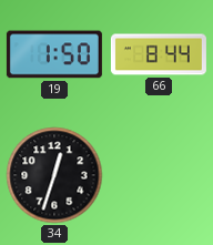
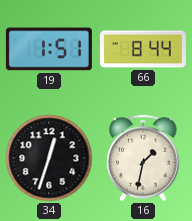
19: 1:50 -> 1:51
16: none -> 1:32
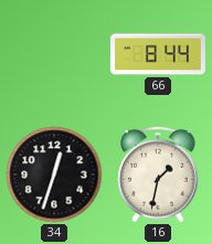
19: 1:51 -> none
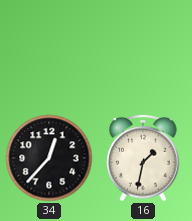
66: 8:44 -> none
34: 12:33 -> 12:37
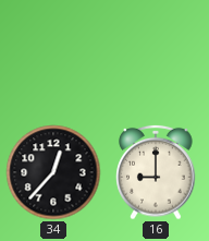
16: 1:32 -> 9:00
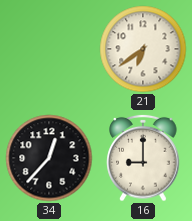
21: none -> 6:39
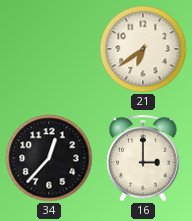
16: 9:00 -> 3:00
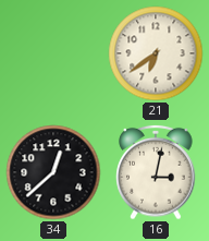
34: 12:37 -> 12:38
16: 3:00 -> 3:02
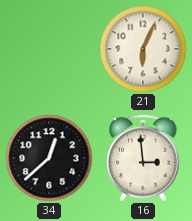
21: 6:39 -> 6:04
16: 3:02 -> 2:59
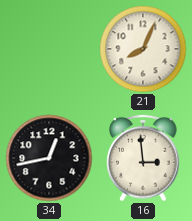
21: 6:04 -> 8:04
34: 12:38 -> 12:43
